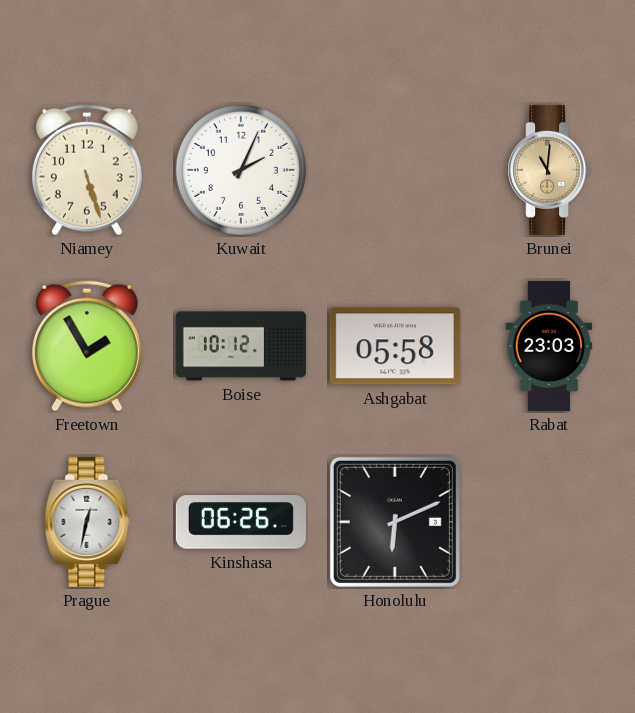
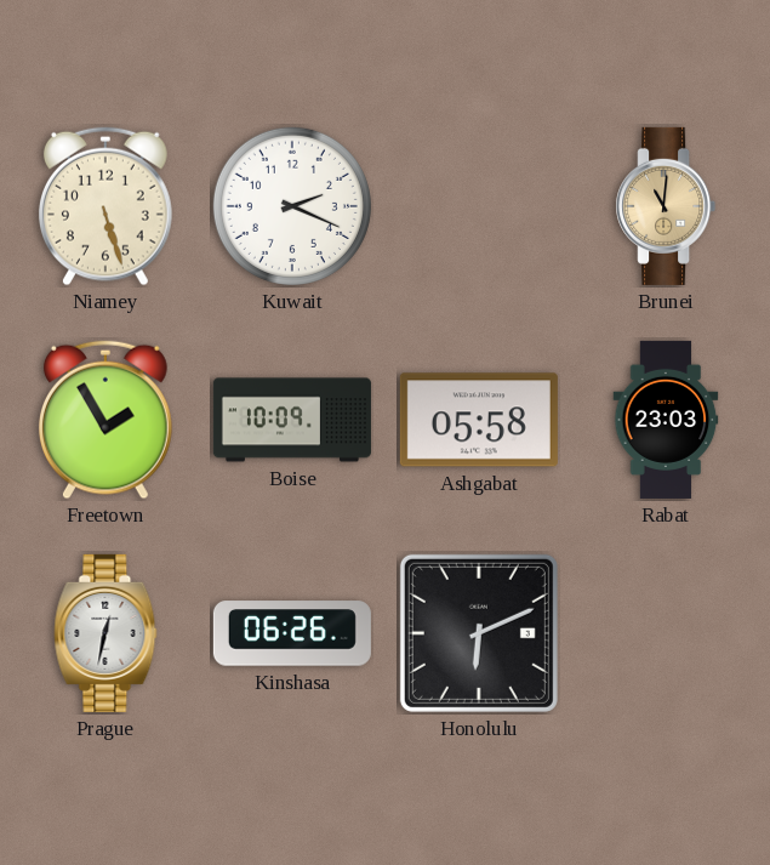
Kuwait: 2:04 -> 2:19
Boise: 10:12 -> 10:09
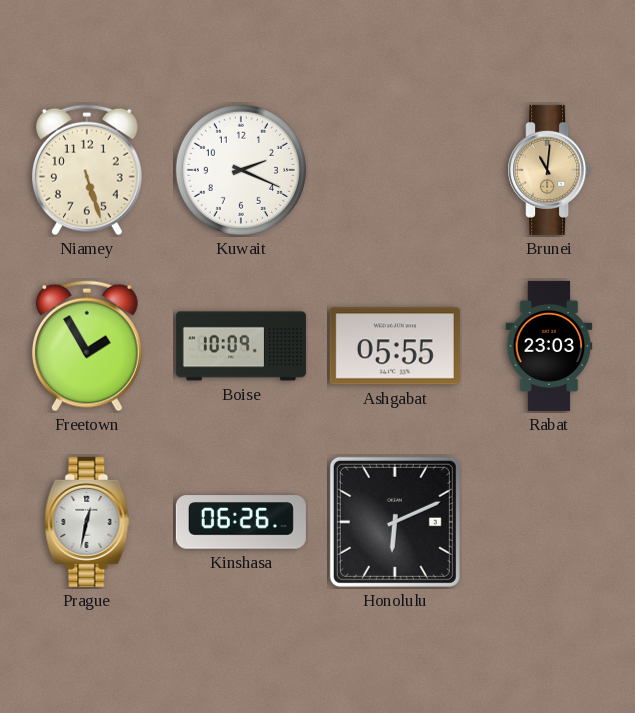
Ashgabat: 05:58 -> 05:55
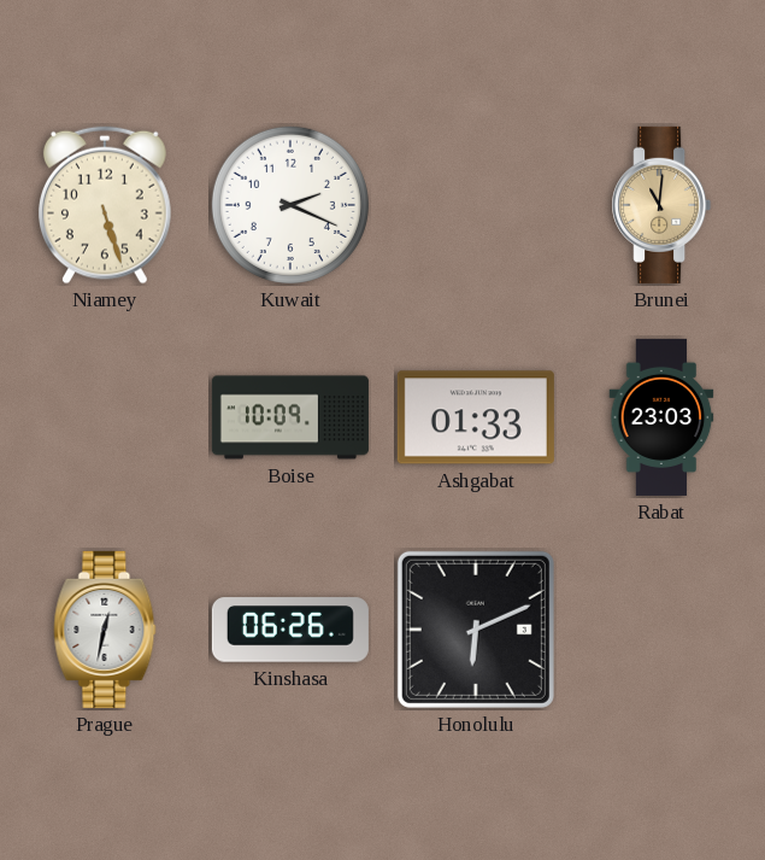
Freetown: 1:55 -> none
Ashgabat: 05:55 -> 01:33
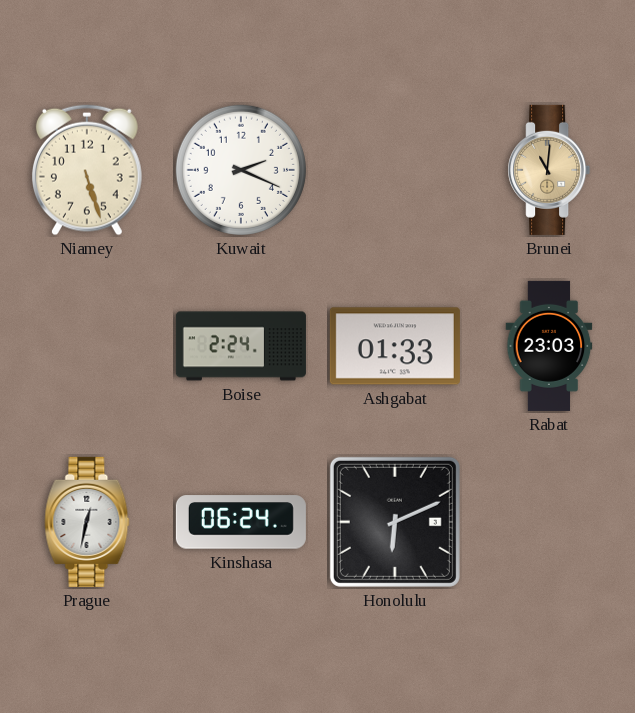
Boise: 10:09 -> 2:24
Kinshasa: 06:26 -> 06:24
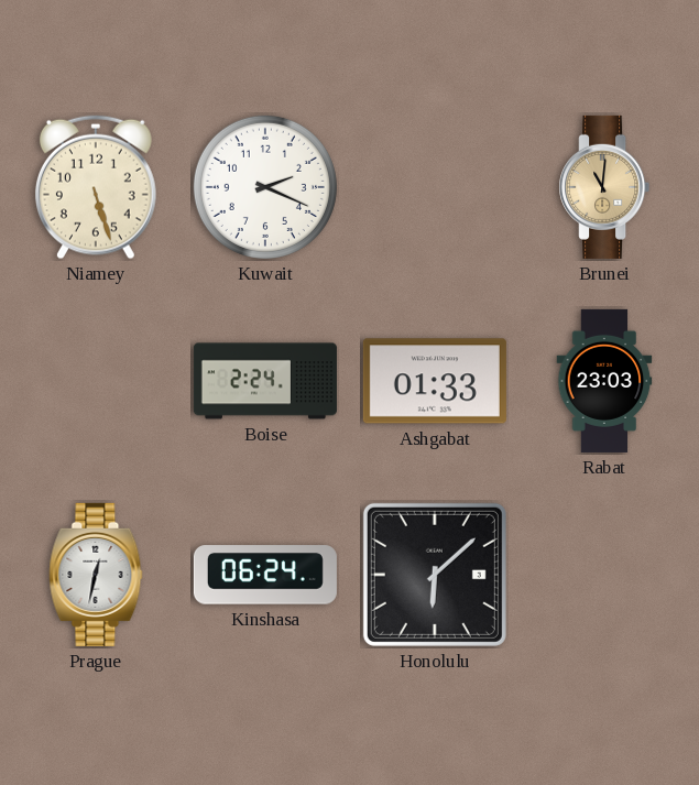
Honolulu: 6:11 -> 6:08
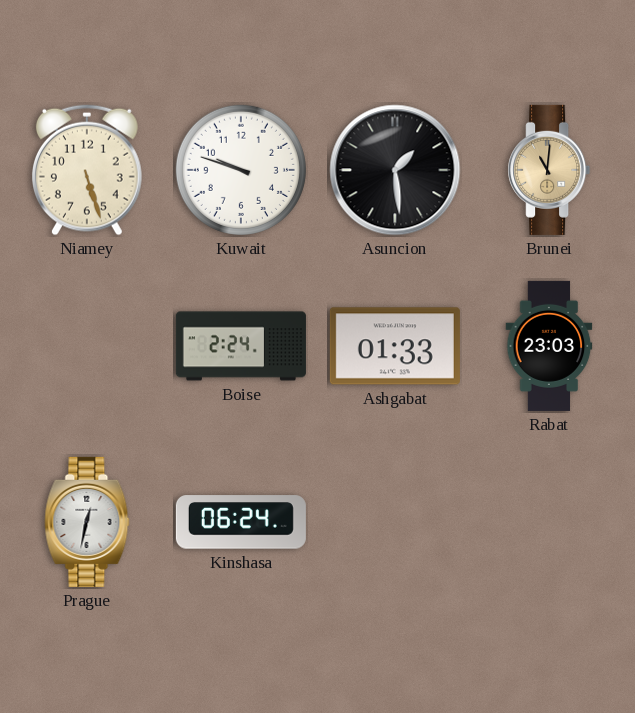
Kuwait: 2:19 -> 9:48
Asuncion: none -> 1:29
Honolulu: 6:08 -> none
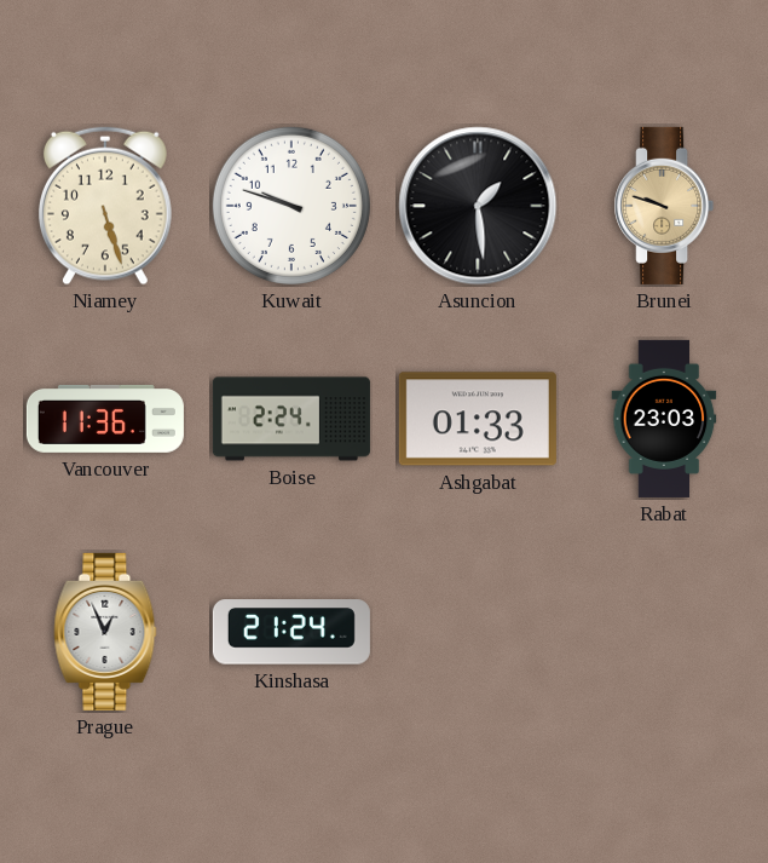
Brunei: 11:01 -> 9:48
Vancouver: none -> 11:36
Prague: 12:32 -> 12:56
Kinshasa: 06:24 -> 21:24
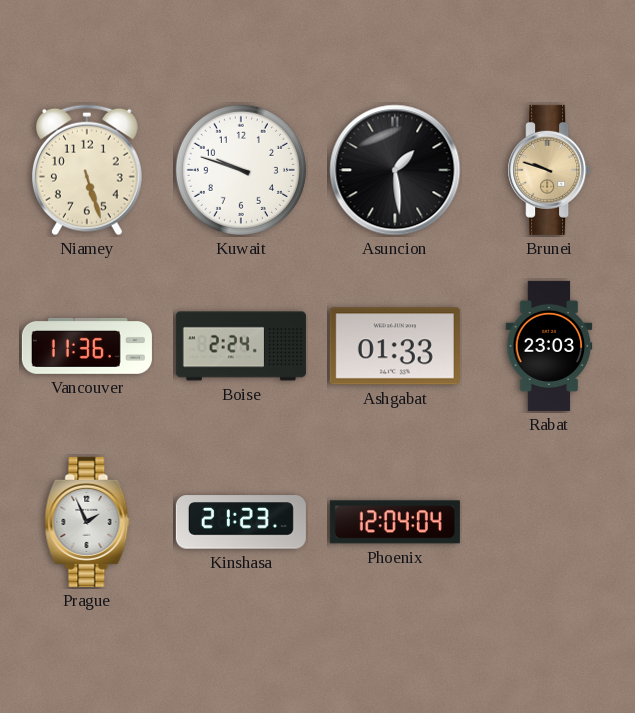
Prague: 12:56 -> 1:56
Kinshasa: 21:24 -> 21:23
Phoenix: none -> 12:04
